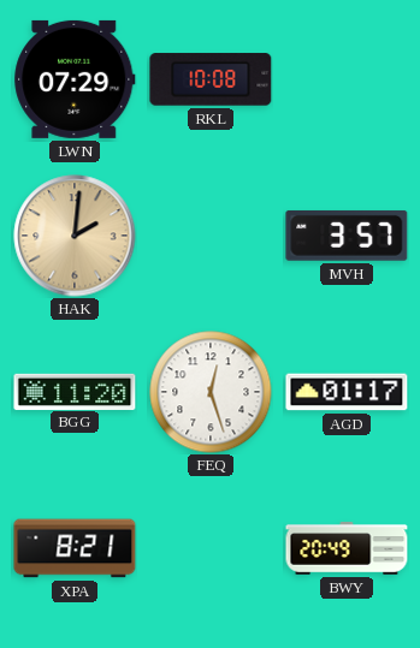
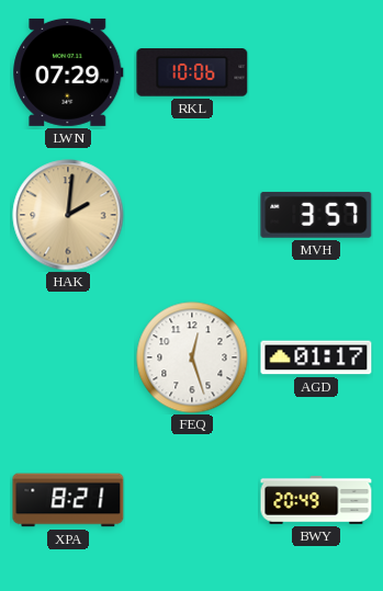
RKL: 10:08 -> 10:06
BGG: 11:20 -> none
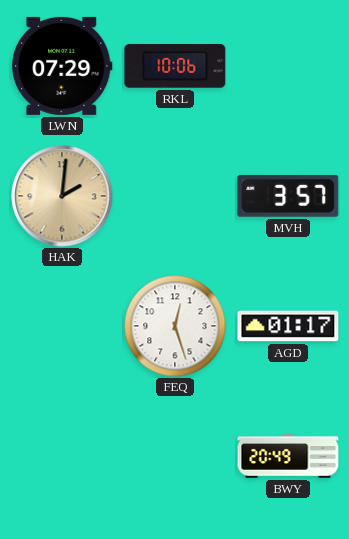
XPA: 8:21 -> none
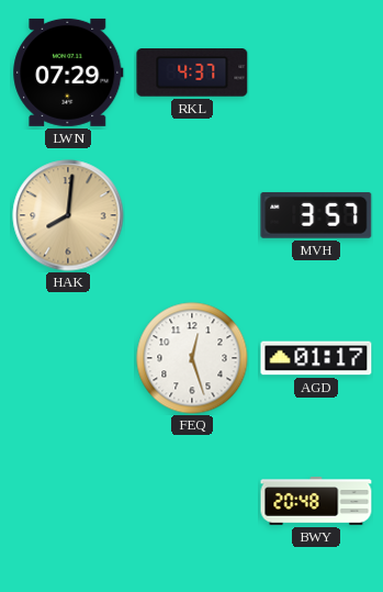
RKL: 10:06 -> 4:37
HAK: 2:01 -> 8:01
BWY: 20:49 -> 20:48
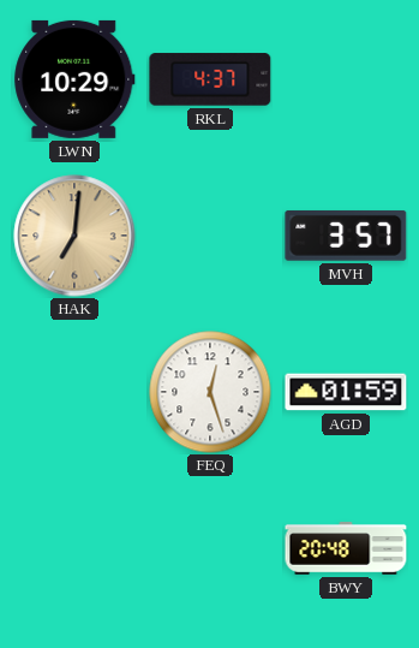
LWN: 07:29 -> 10:29
HAK: 8:01 -> 7:01
AGD: 01:17 -> 01:59
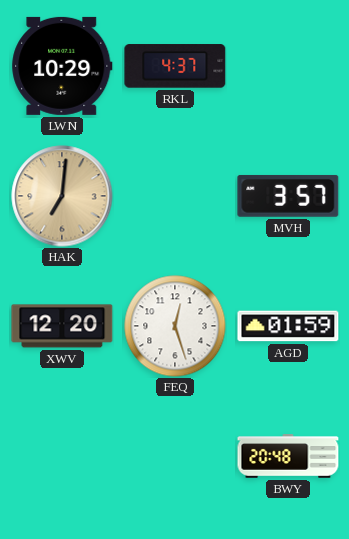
XWV: none -> 12:20
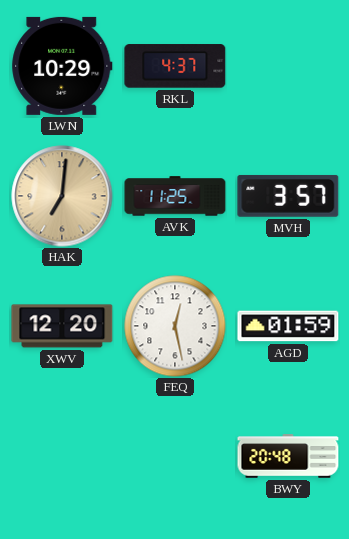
AVK: none -> 11:25
FEQ: 12:27 -> 12:28
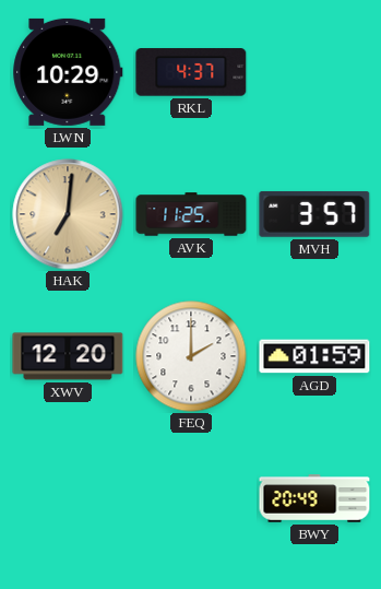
FEQ: 12:28 -> 2:00
BWY: 20:48 -> 20:49
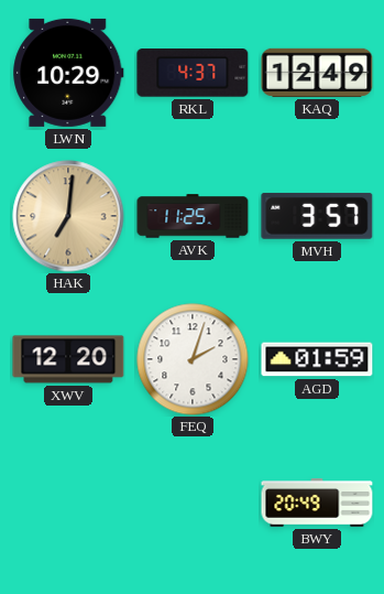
KAQ: none -> 12:49
FEQ: 2:00 -> 2:03
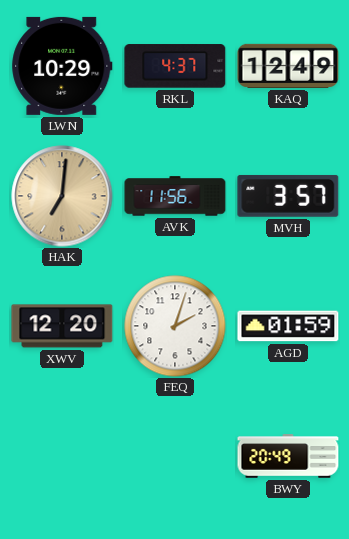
AVK: 11:25 -> 11:56
